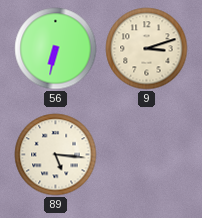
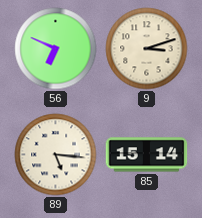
56: 6:32 -> 6:49
85: none -> 15:14
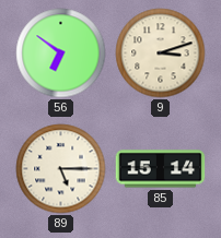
56: 6:49 -> 6:51
89: 5:16 -> 5:15
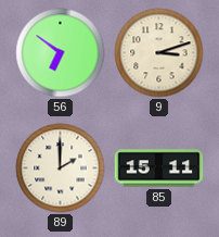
89: 5:15 -> 2:00
85: 15:14 -> 15:11
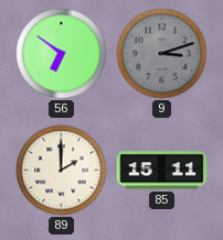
9 dial: cream -> grey
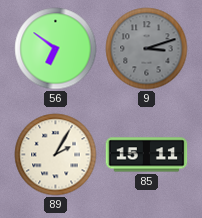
89: 2:00 -> 2:05
